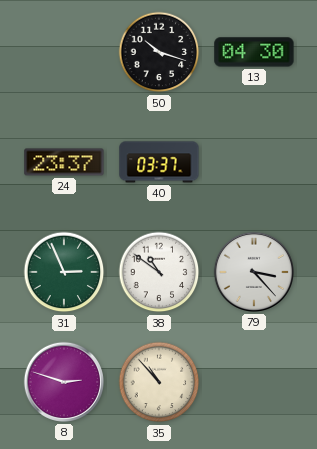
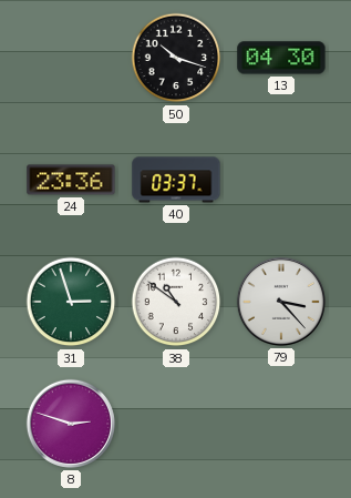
24: 23:37 -> 23:36
31: 2:56 -> 2:57
35: 10:53 -> none
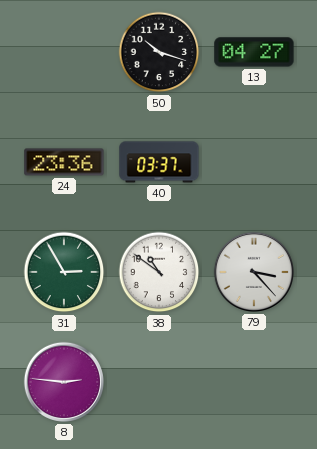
13: 04:30 -> 04:27
31: 2:57 -> 2:55
8: 2:48 -> 2:46
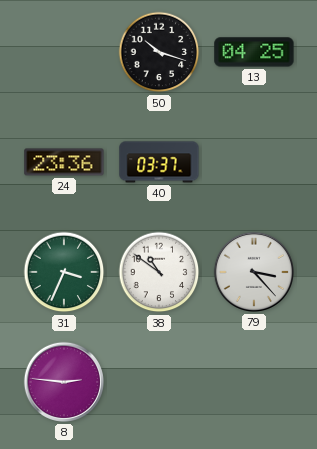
13: 04:27 -> 04:25
31: 2:55 -> 3:34
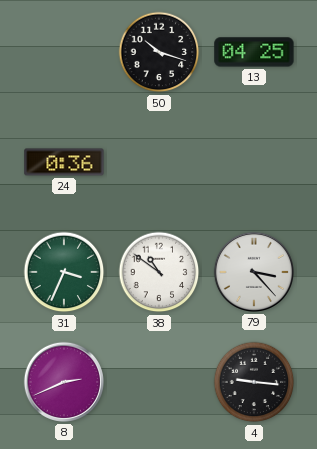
24: 23:36 -> 0:36
40: 03:37 -> none
8: 2:46 -> 2:41
4: none -> 9:16
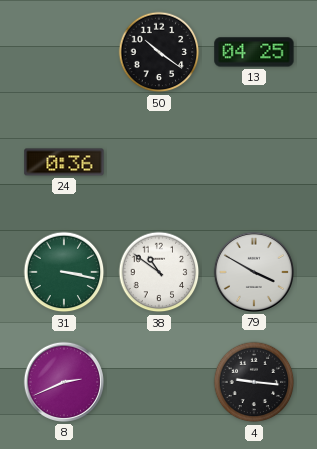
50: 10:18 -> 10:21
31: 3:34 -> 3:17
79: 3:23 -> 3:50
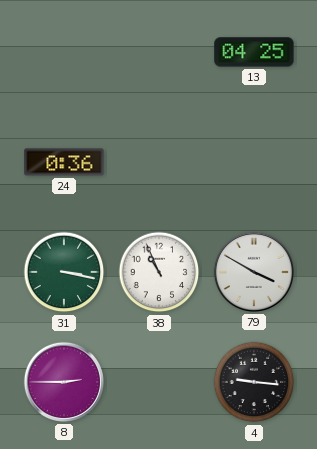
50: 10:21 -> none
38: 10:51 -> 10:56
8: 2:41 -> 2:45
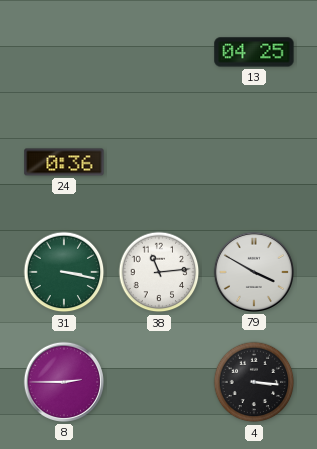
38: 10:56 -> 11:14
4: 9:16 -> 3:16
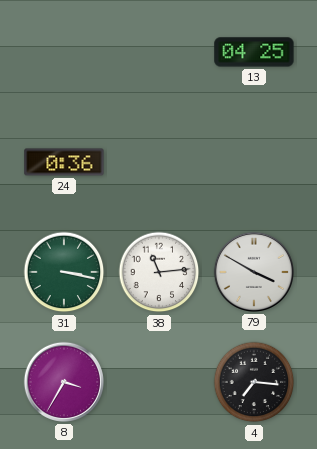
8: 2:45 -> 3:35
4: 3:16 -> 7:16
